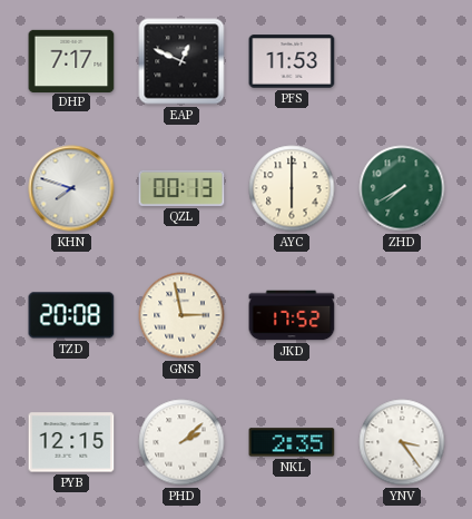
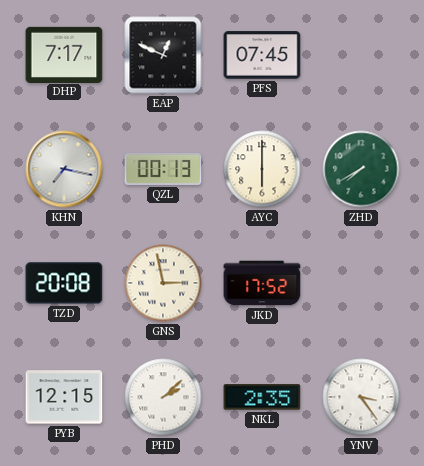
PFS: 11:53 -> 07:45
KHN: 7:48 -> 7:17
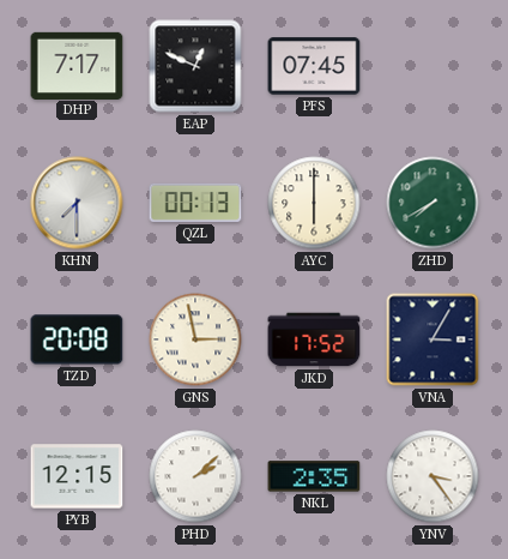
KHN: 7:17 -> 7:30
VNA: none -> 3:05
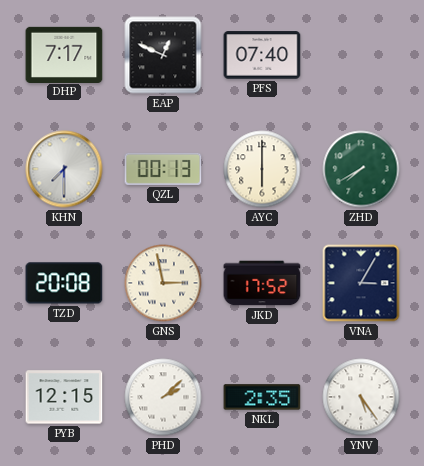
PFS: 07:45 -> 07:40
YNV: 3:24 -> 5:24
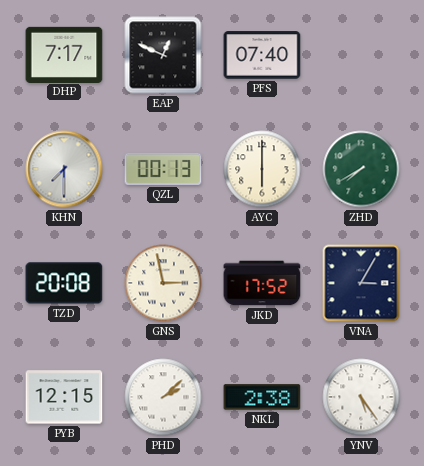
NKL: 2:35 -> 2:38
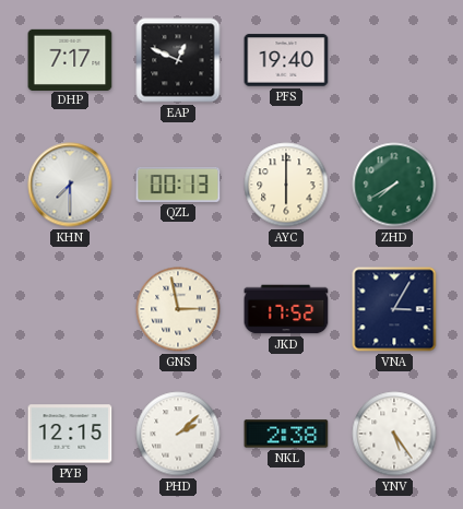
PFS: 07:40 -> 19:40
TZD: 20:08 -> none
